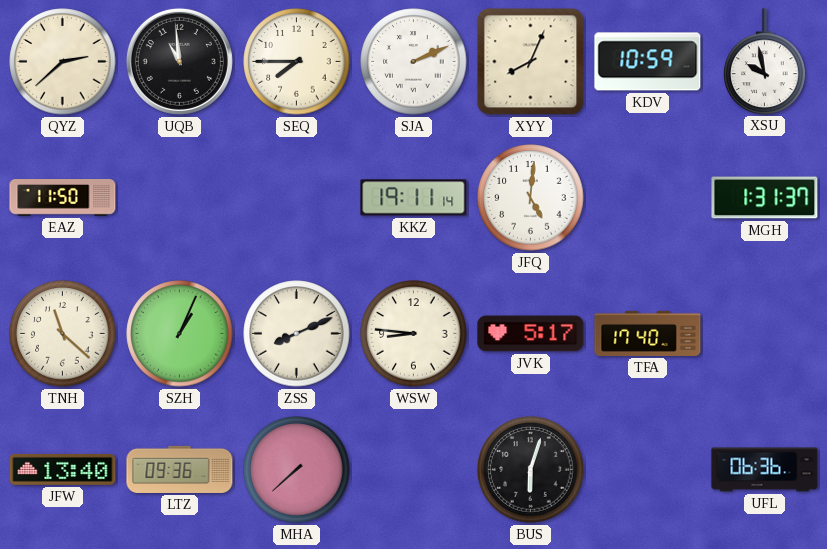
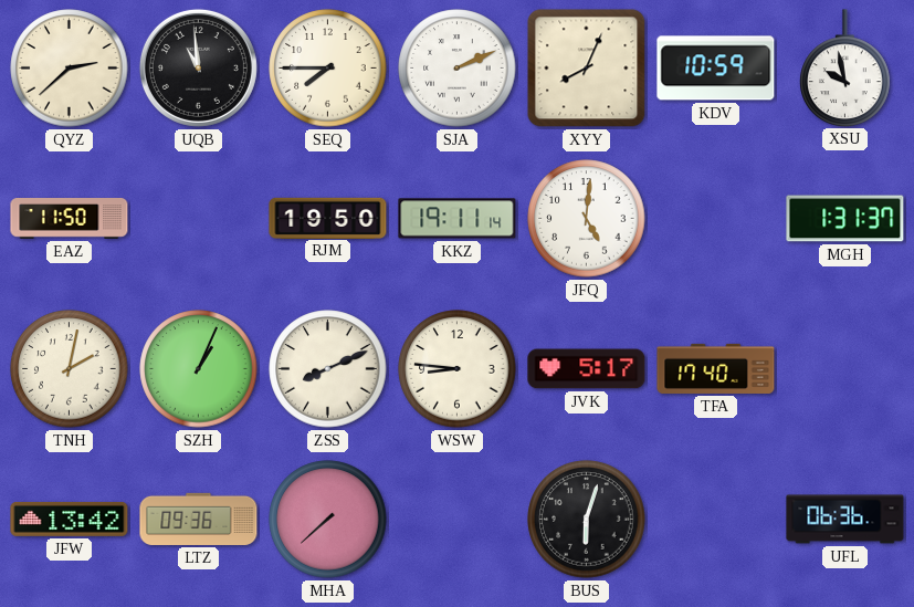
RJM: none -> 19:50
TNH: 11:22 -> 2:02
JFW: 13:40 -> 13:42
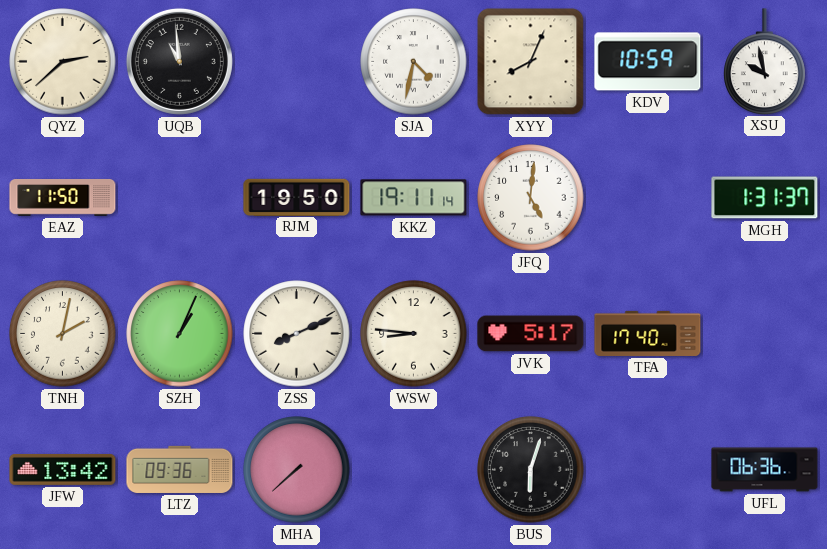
SEQ: 7:45 -> none
SJA: 2:11 -> 4:32
